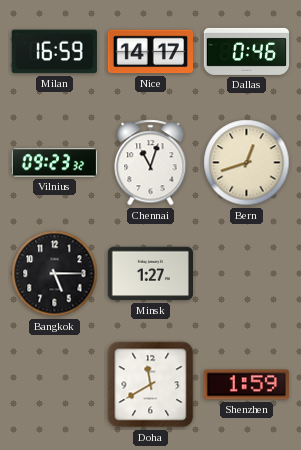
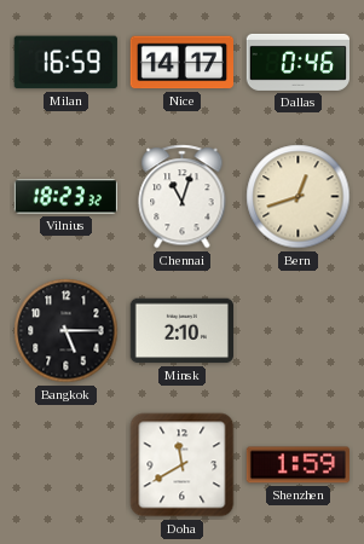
Vilnius: 09:23 -> 18:23
Minsk: 1:27 -> 2:10
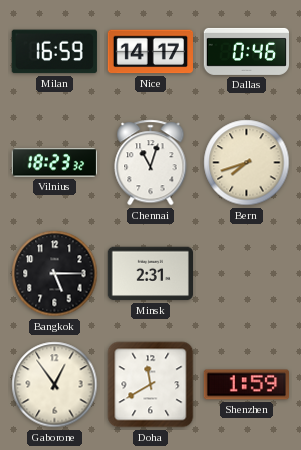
Bern: 12:42 -> 7:42
Minsk: 2:10 -> 2:31
Gaborone: none -> 12:54
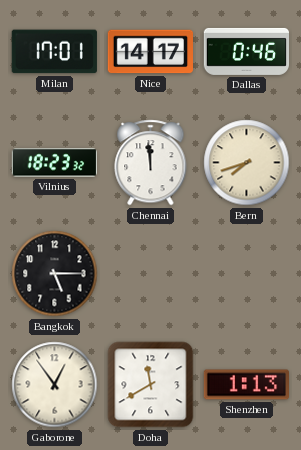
Milan: 16:59 -> 17:01
Chennai: 11:03 -> 11:59
Minsk: 2:31 -> none
Shenzhen: 1:59 -> 1:13
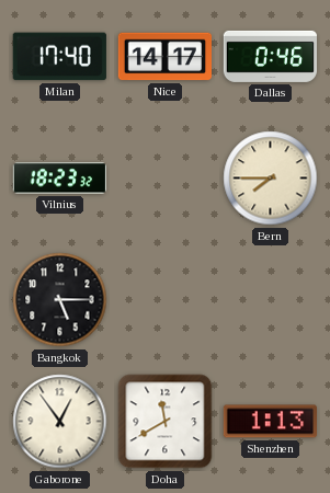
Milan: 17:01 -> 17:40
Chennai: 11:59 -> none
Bern: 7:42 -> 7:45
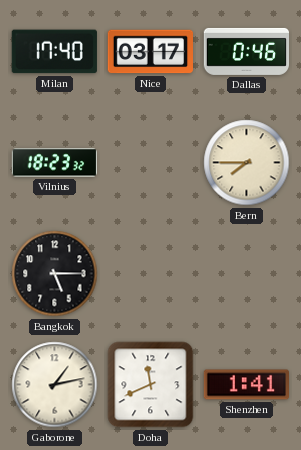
Nice: 14:17 -> 03:17
Gaborone: 12:54 -> 1:13
Doha: 11:40 -> 11:41
Shenzhen: 1:13 -> 1:41
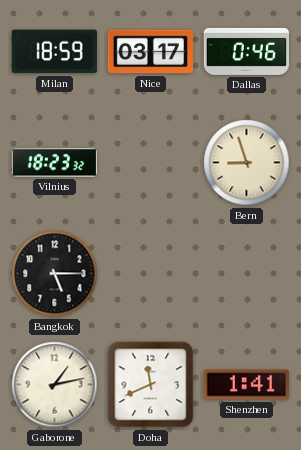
Milan: 17:40 -> 18:59
Bern: 7:45 -> 8:57
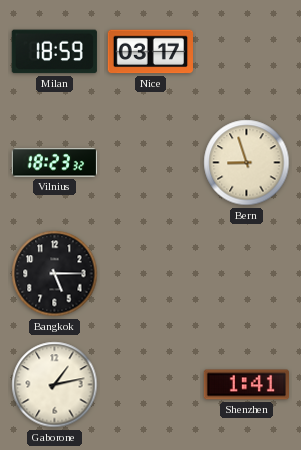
Dallas: 0:46 -> none
Doha: 11:41 -> none
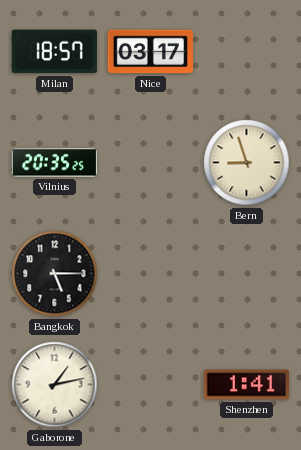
Milan: 18:59 -> 18:57
Vilnius: 18:23 -> 20:35
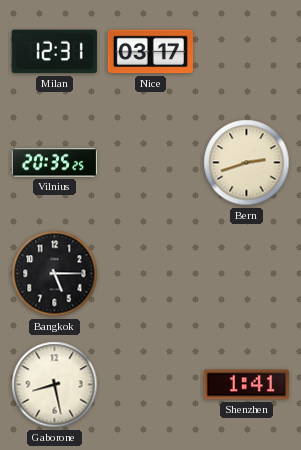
Milan: 18:57 -> 12:31
Bern: 8:57 -> 2:42
Gaborone: 1:13 -> 8:28
